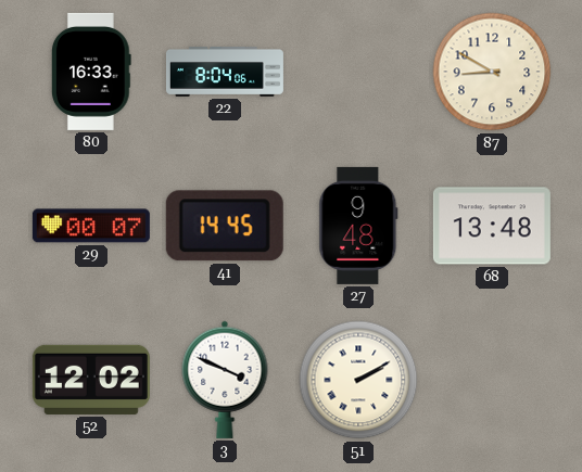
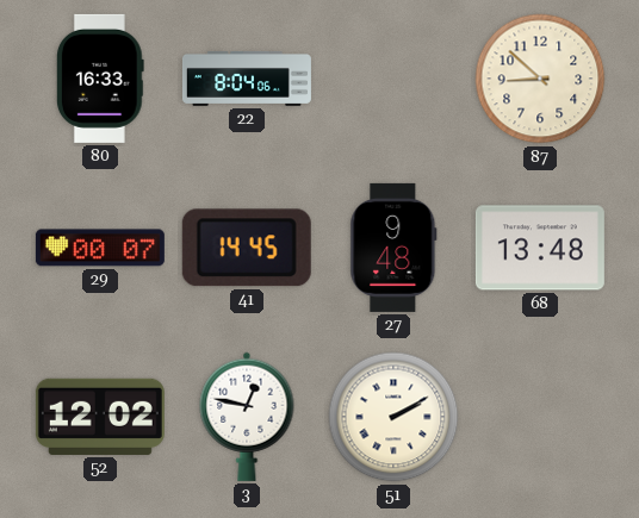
87: 8:50 -> 8:52
3: 3:49 -> 12:47
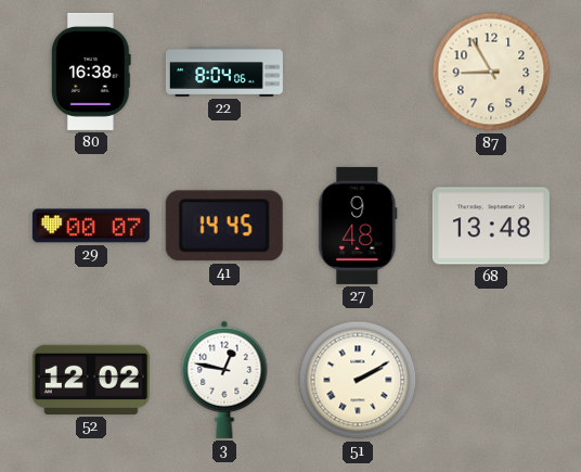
80: 16:33 -> 16:38
87: 8:52 -> 8:55
